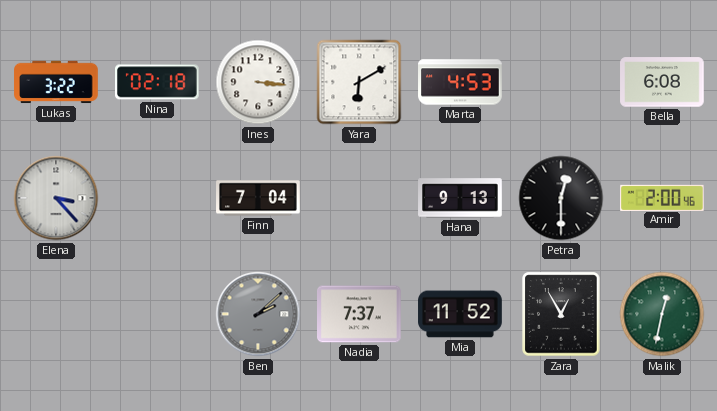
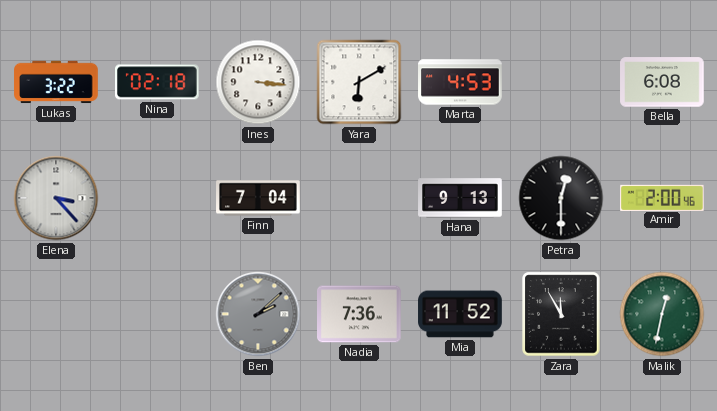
Nadia: 7:37 -> 7:36
Zara: 12:55 -> 11:55
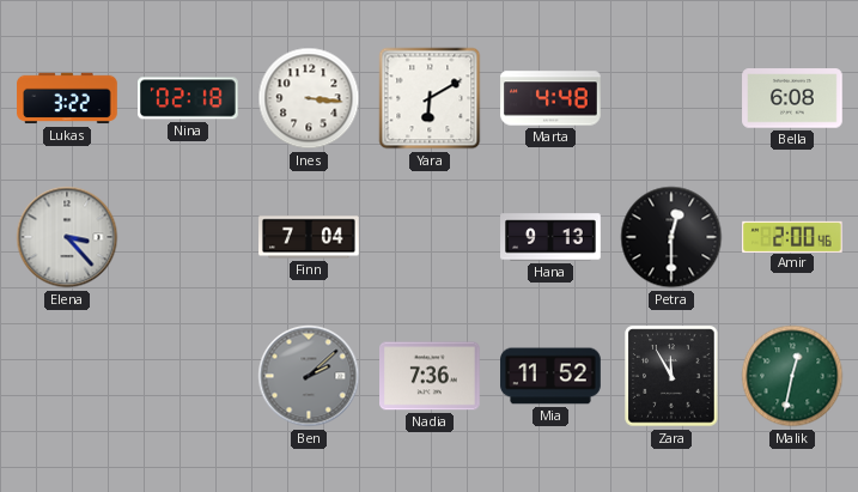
Marta: 4:53 -> 4:48
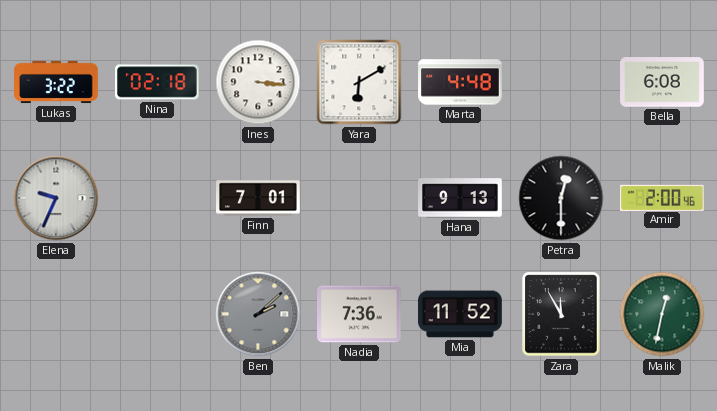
Elena: 3:23 -> 9:34
Finn: 7:04 -> 7:01
